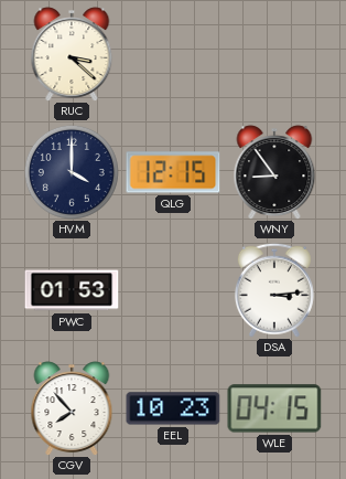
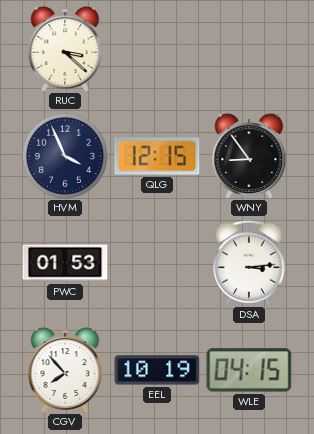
HVM: 4:00 -> 3:56
EEL: 10:23 -> 10:19
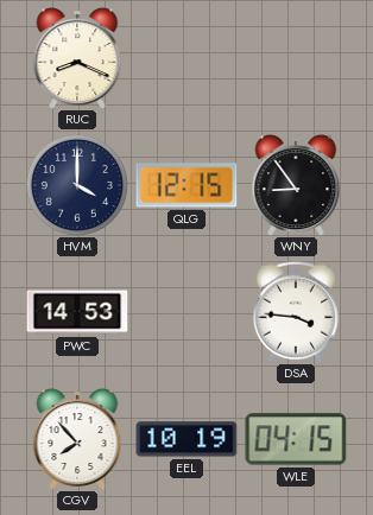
RUC: 3:22 -> 8:19
HVM: 3:56 -> 4:00
PWC: 01:53 -> 14:53
DSA: 3:14 -> 3:46
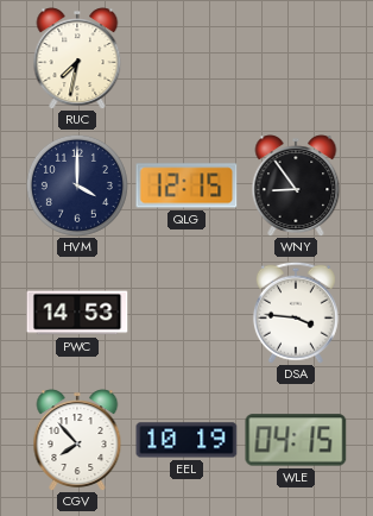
RUC: 8:19 -> 7:32
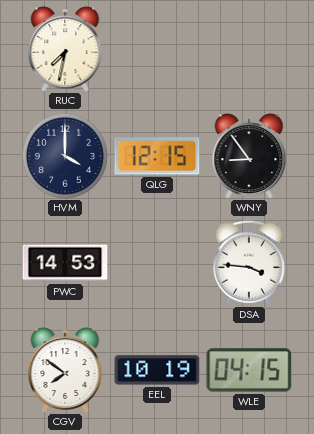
CGV: 7:53 -> 7:51
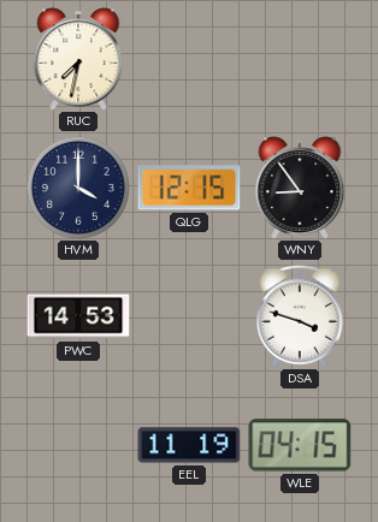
DSA: 3:46 -> 3:48
CGV: 7:51 -> none
EEL: 10:19 -> 11:19
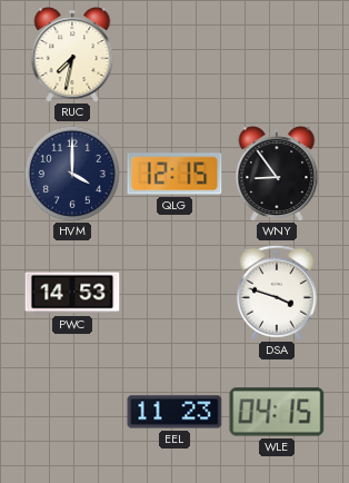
EEL: 11:19 -> 11:23
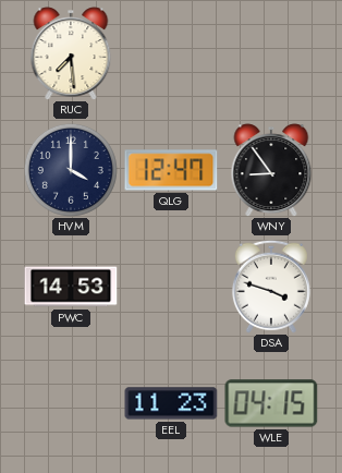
RUC: 7:32 -> 7:29
QLG: 12:15 -> 12:47
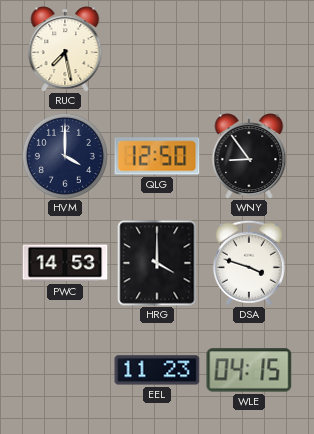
RUC: 7:29 -> 7:28
QLG: 12:47 -> 12:50
HRG: none -> 4:00
